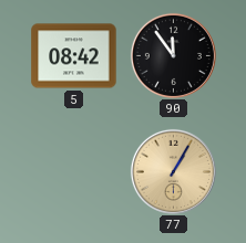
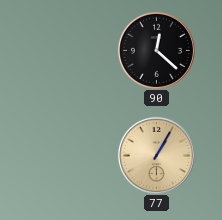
5: 08:42 -> none
90: 11:54 -> 12:22
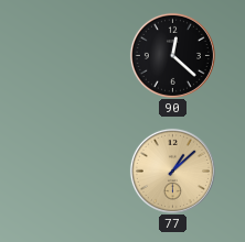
77: 1:05 -> 1:08
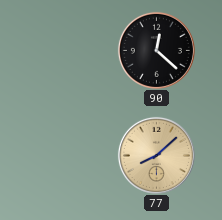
77: 1:08 -> 8:08
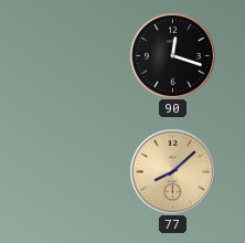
90: 12:22 -> 12:18
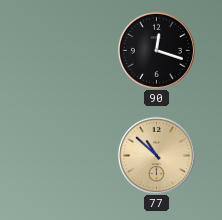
77: 8:08 -> 10:52
